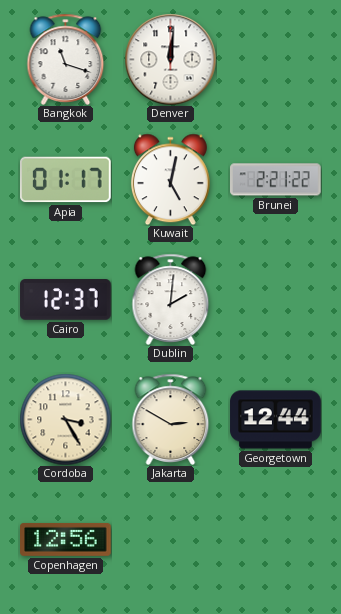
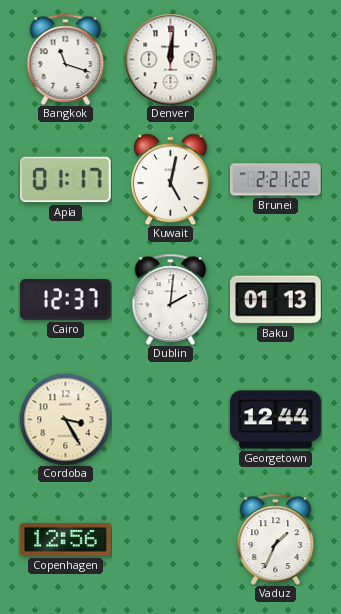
Baku: none -> 01:13
Jakarta: 2:50 -> none
Vaduz: none -> 1:34
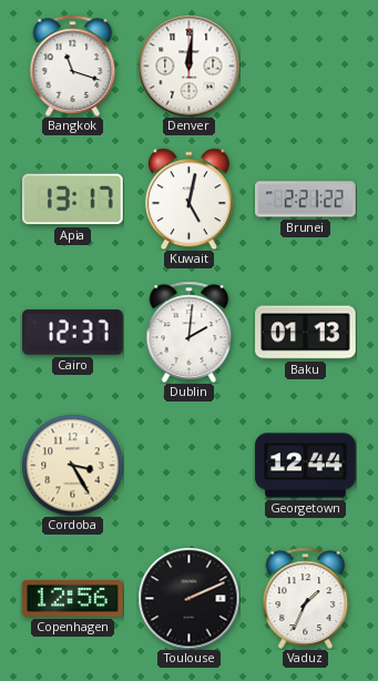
Apia: 01:17 -> 13:17
Toulouse: none -> 2:11
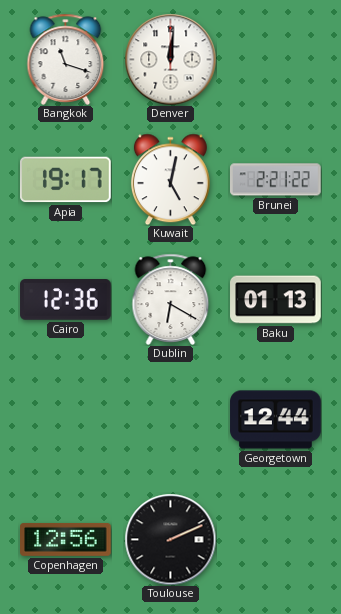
Apia: 13:17 -> 19:17
Cairo: 12:37 -> 12:36
Dublin: 2:01 -> 6:20
Cordoba: 3:25 -> none
Vaduz: 1:34 -> none
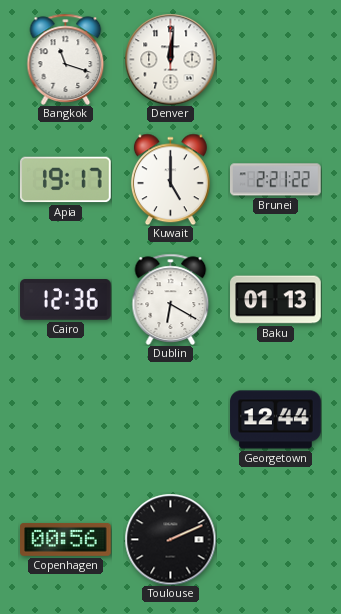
Kuwait: 5:02 -> 5:00
Copenhagen: 12:56 -> 00:56
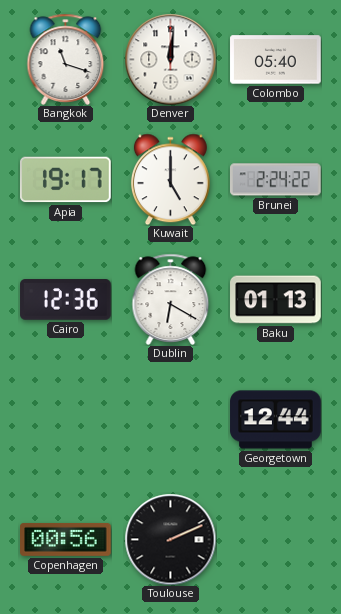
Colombo: none -> 05:40
Brunei: 2:21 -> 2:24
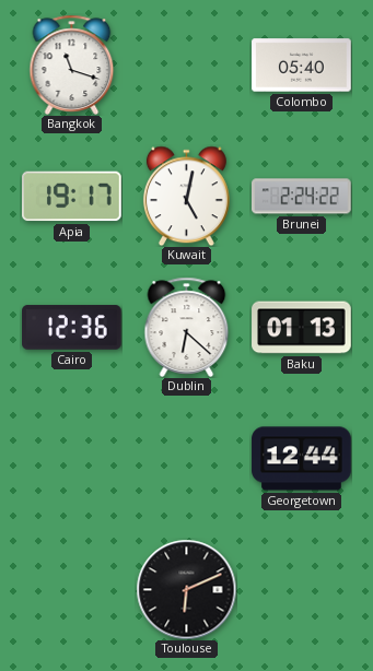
Denver: 12:01 -> none
Kuwait: 5:00 -> 5:02
Dublin: 6:20 -> 6:22
Copenhagen: 00:56 -> none
Toulouse: 2:11 -> 6:11
